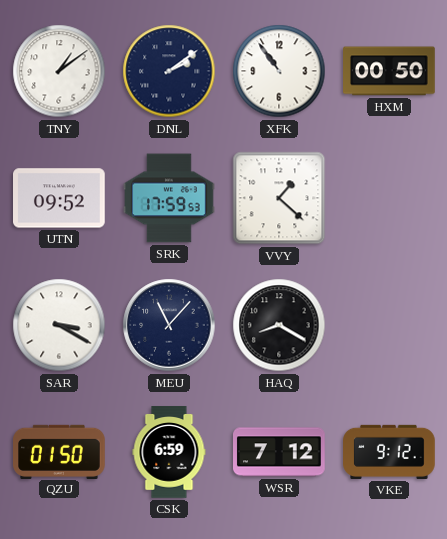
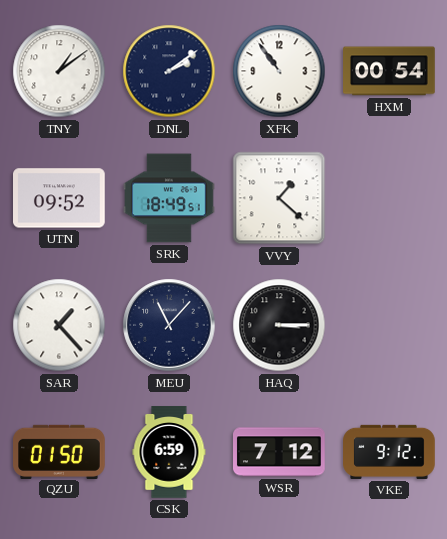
HXM: 00:50 -> 00:54
SRK: 17:59 -> 18:49
SAR: 3:20 -> 1:23
HAQ: 8:20 -> 3:15
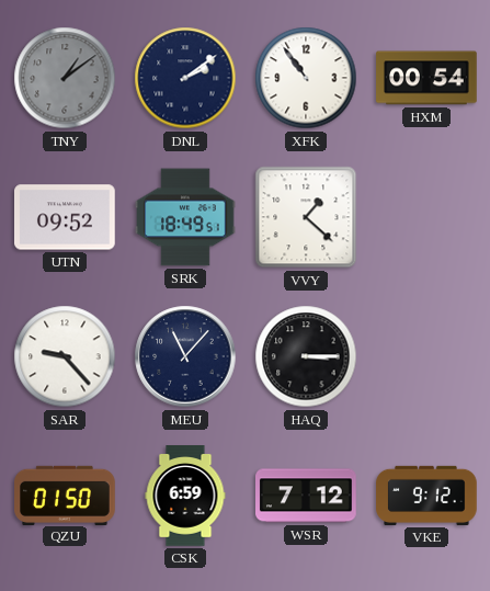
TNY dial: white -> grey
SAR: 1:23 -> 9:23
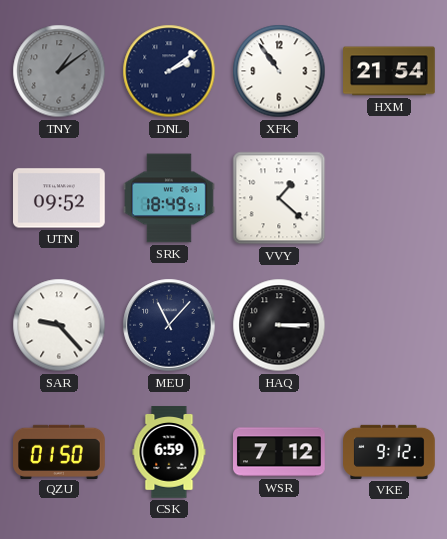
HXM: 00:54 -> 21:54
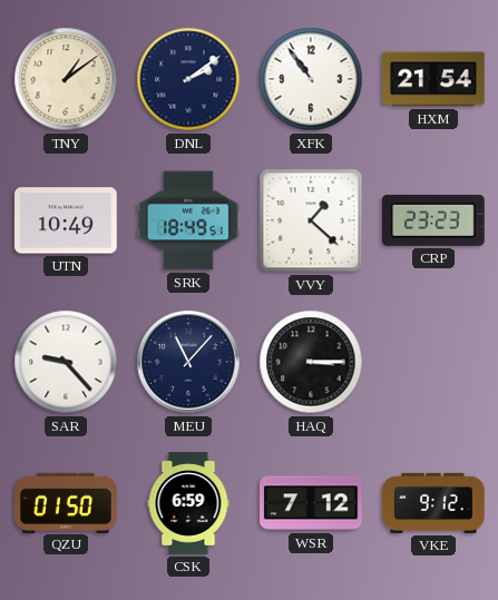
TNY dial: grey -> cream
UTN: 09:52 -> 10:49
CRP: none -> 23:23
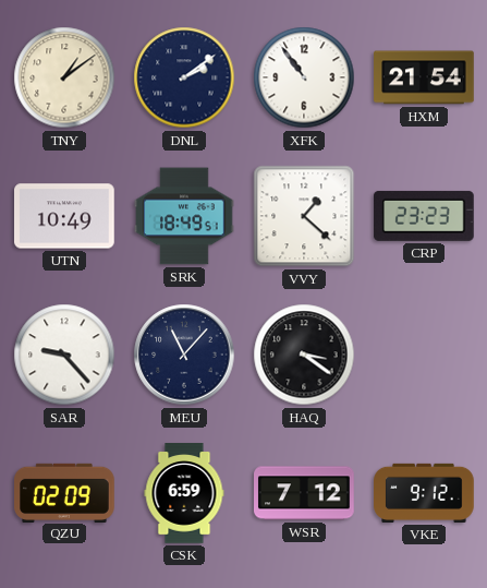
HAQ: 3:15 -> 3:21
QZU: 01:50 -> 02:09
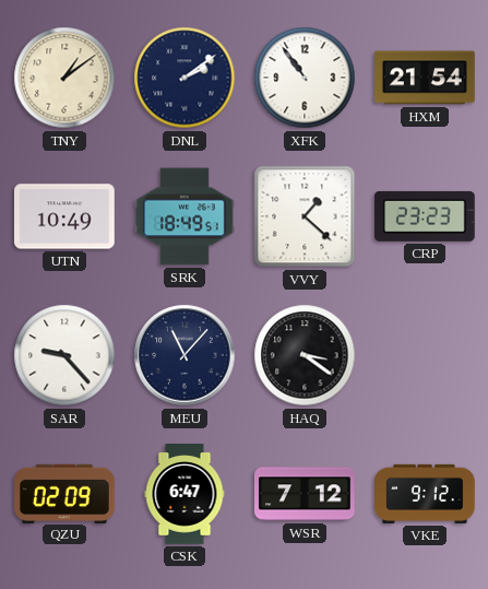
CSK: 6:59 -> 6:47
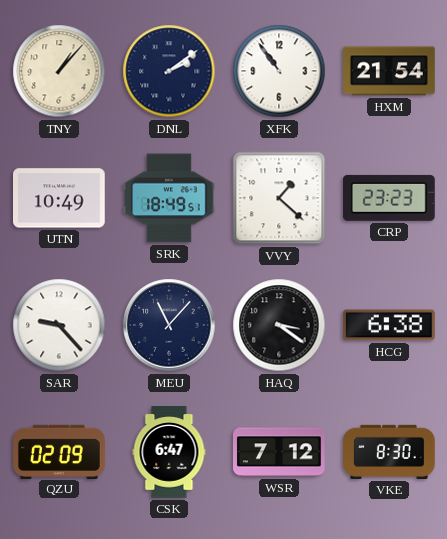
TNY: 1:09 -> 1:07
HCG: none -> 6:38
VKE: 9:12 -> 8:30
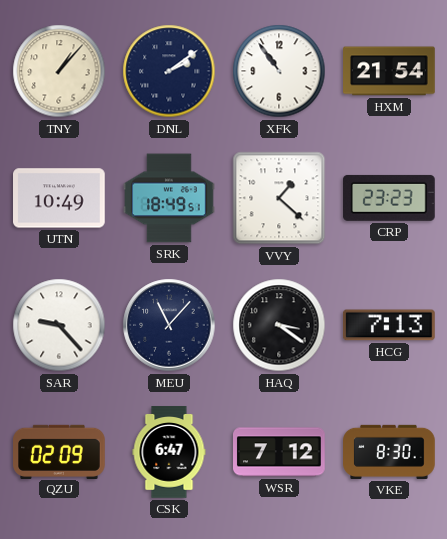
HCG: 6:38 -> 7:13
